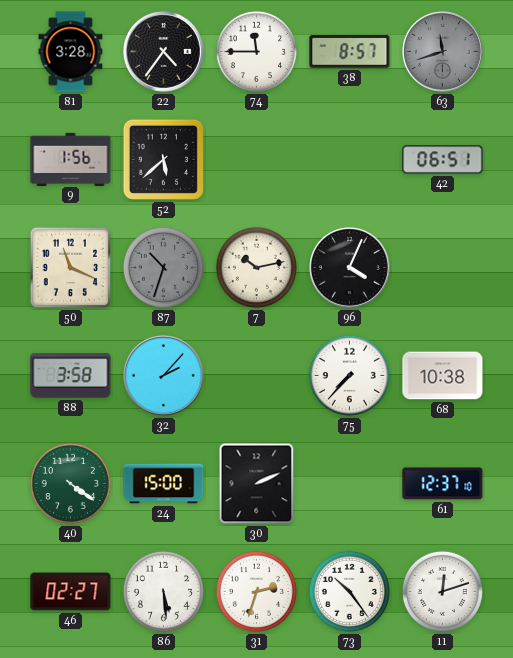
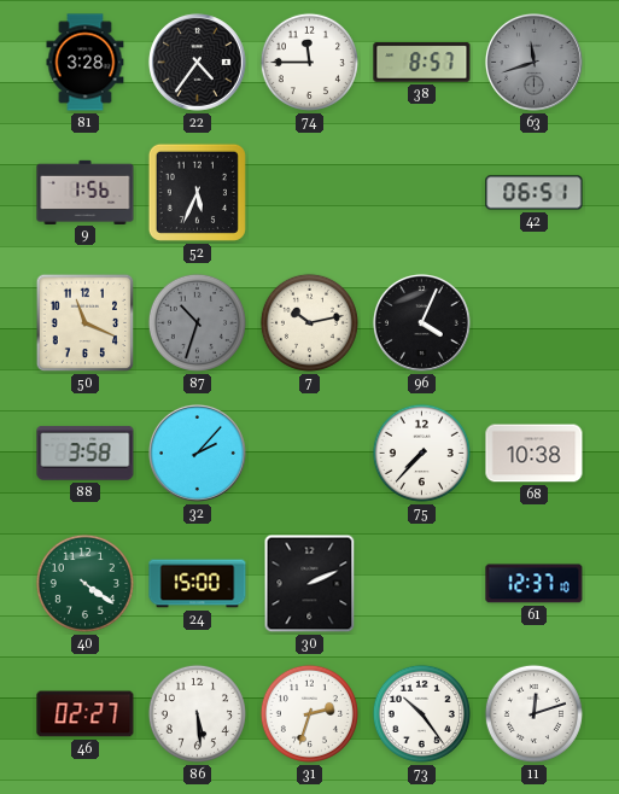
52: 5:38 -> 5:34
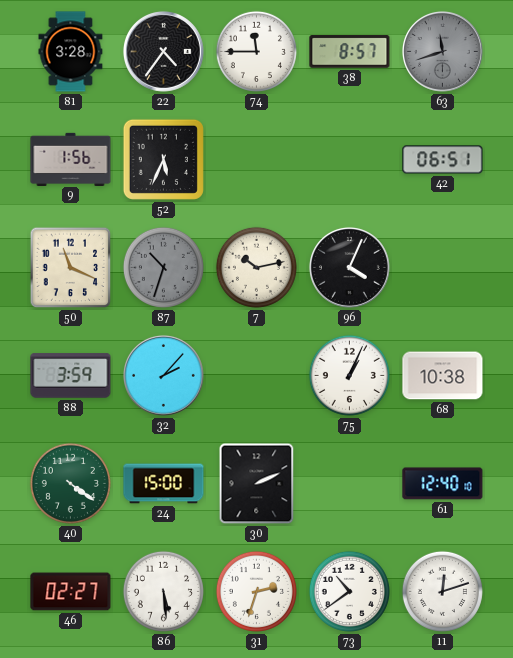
88: 3:58 -> 3:59
75: 7:37 -> 1:04
61: 12:37 -> 12:40
73: 10:24 -> 10:39
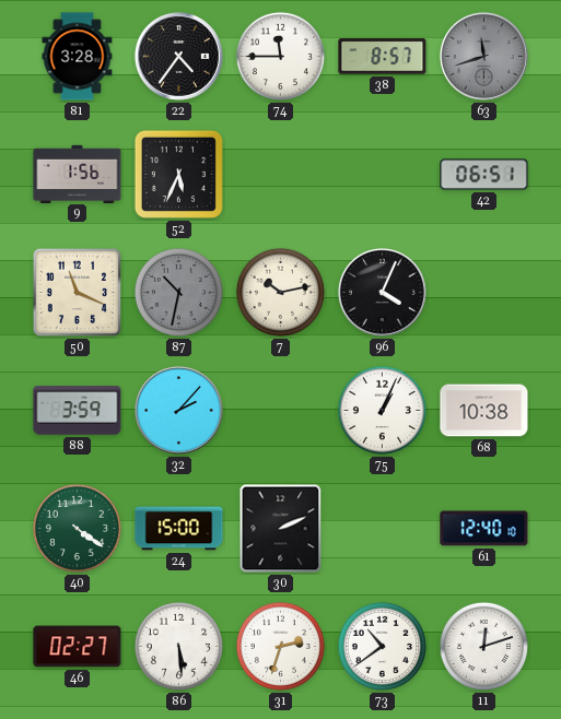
87: 10:33 -> 10:32
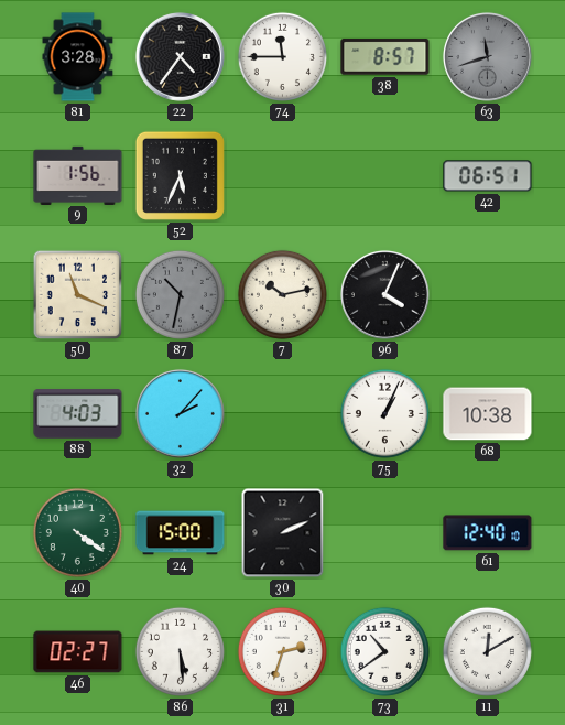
88: 3:59 -> 4:03
11: 12:12 -> 12:10
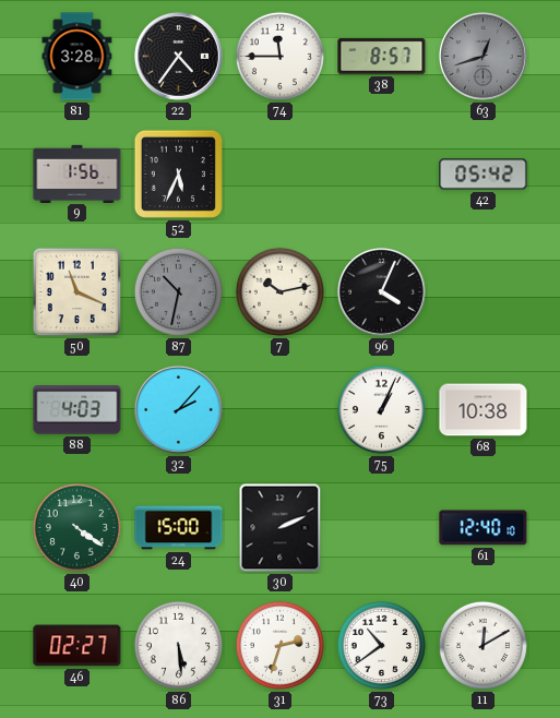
63: 11:42 -> 12:42
42: 06:51 -> 05:42
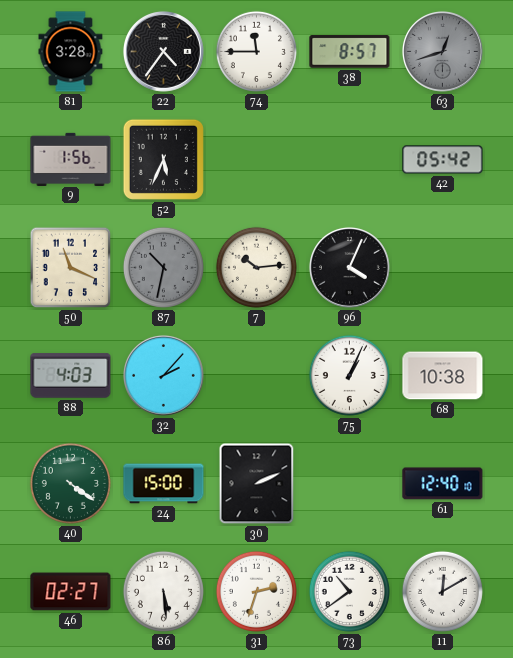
7: 10:13 -> 10:14
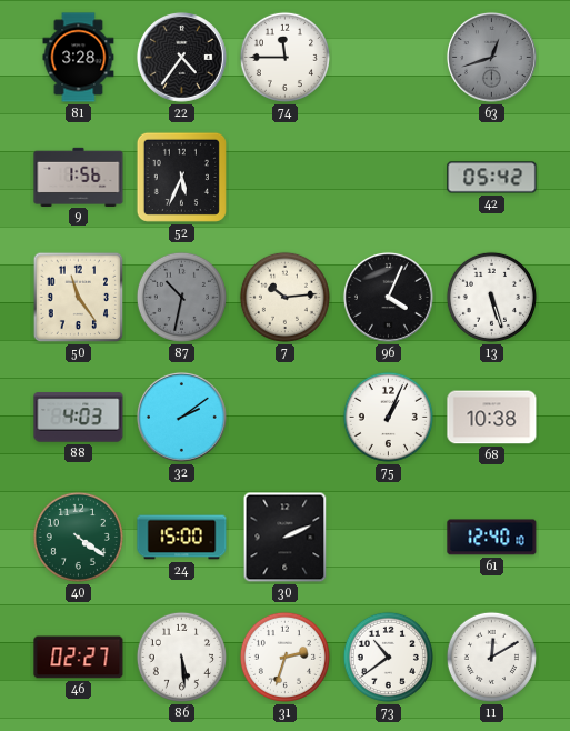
38: 8:57 -> none
50: 11:19 -> 11:24
13: none -> 5:27
32: 2:07 -> 2:09
